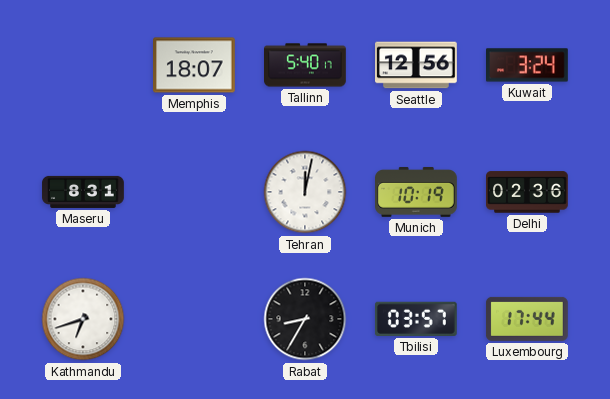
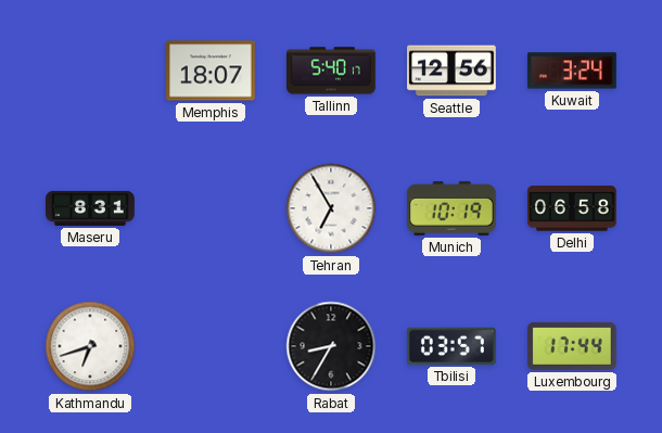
Tehran: 12:02 -> 6:55
Delhi: 02:36 -> 06:58
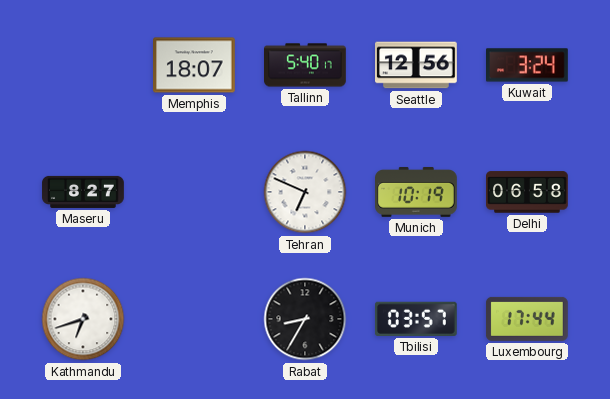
Maseru: 8:31 -> 8:27
Tehran: 6:55 -> 6:49
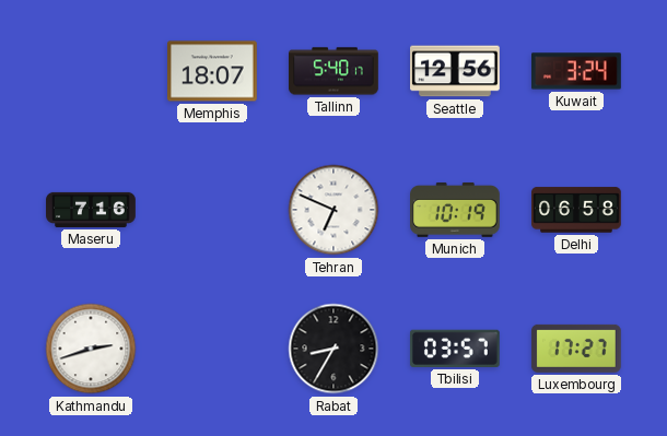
Maseru: 8:27 -> 7:16
Kathmandu: 6:42 -> 2:42
Luxembourg: 17:44 -> 17:27
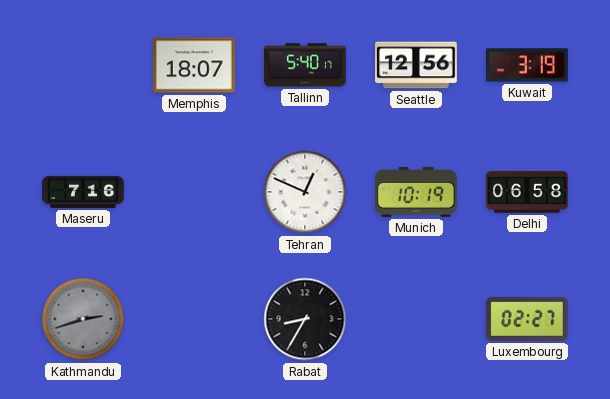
Kuwait: 3:24 -> 3:19
Tehran: 6:49 -> 12:49
Kathmandu dial: white -> grey
Tbilisi: 03:57 -> none
Luxembourg: 17:27 -> 02:27
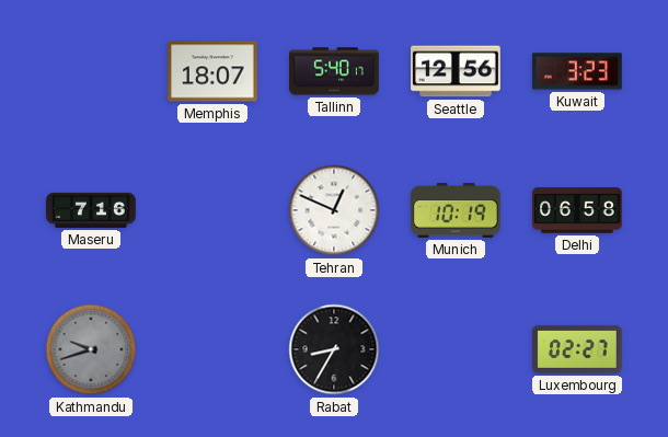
Kuwait: 3:19 -> 3:23
Kathmandu: 2:42 -> 9:42
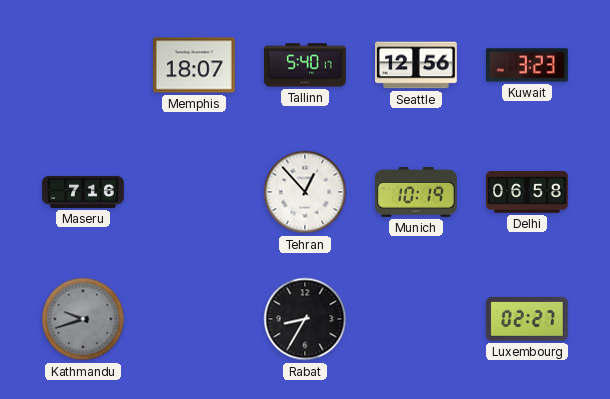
Tehran: 12:49 -> 12:53
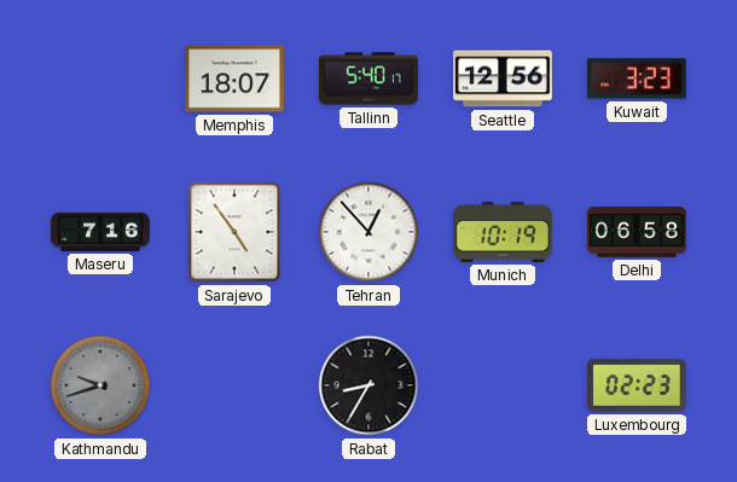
Sarajevo: none -> 4:54
Luxembourg: 02:27 -> 02:23
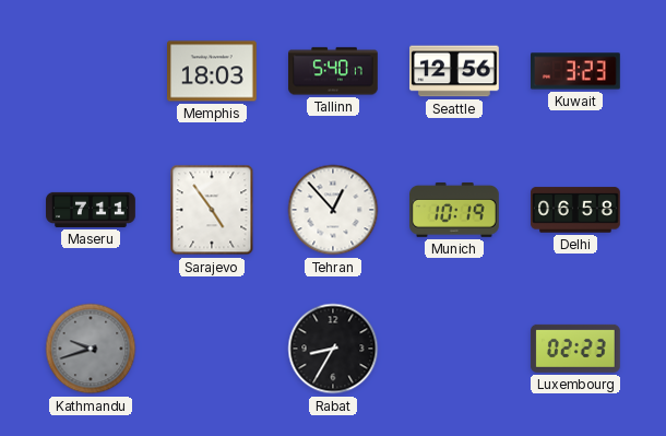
Memphis: 18:07 -> 18:03
Maseru: 7:16 -> 7:11
